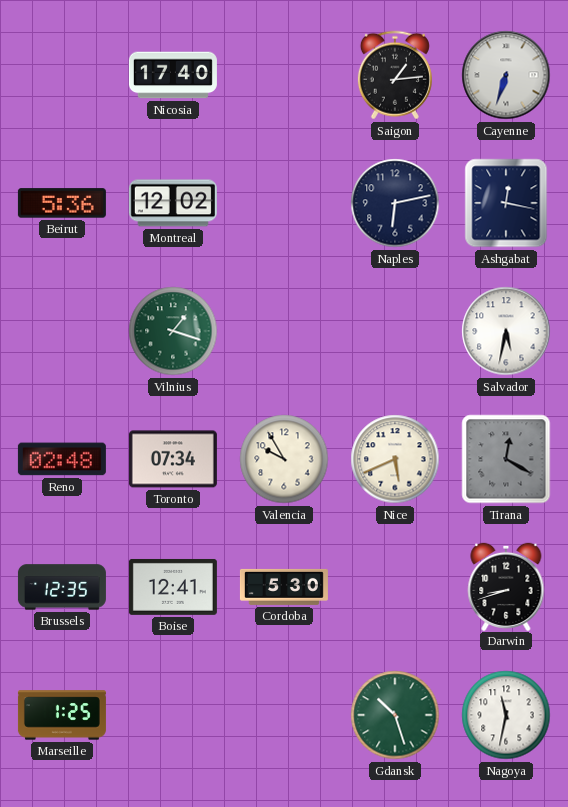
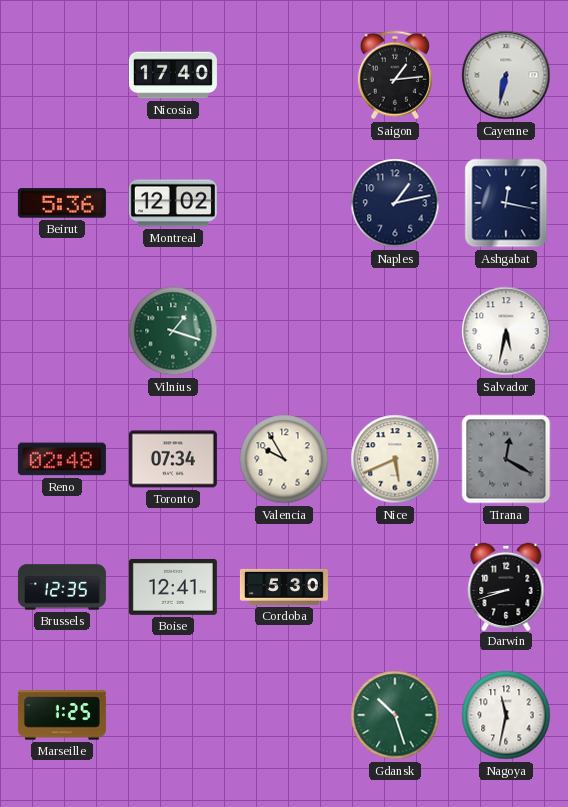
Cayenne: 6:33 -> 6:32
Naples: 6:13 -> 1:13
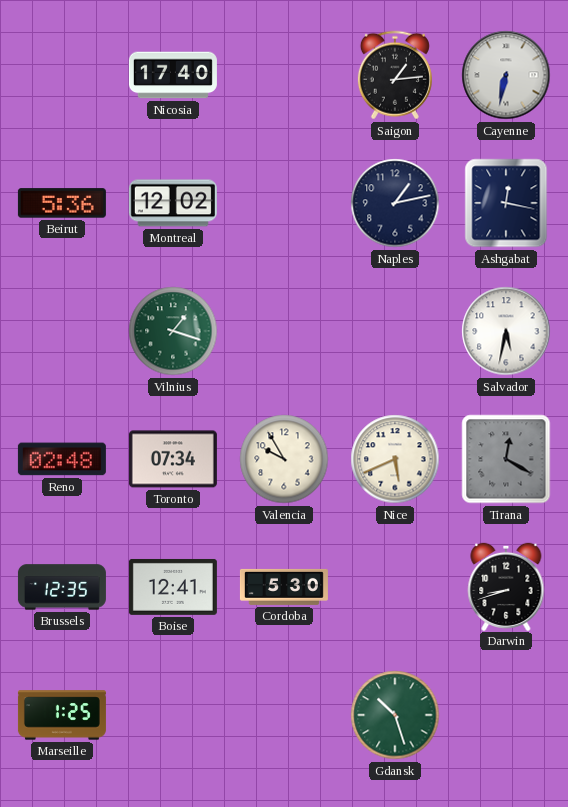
Nagoya: 11:32 -> none
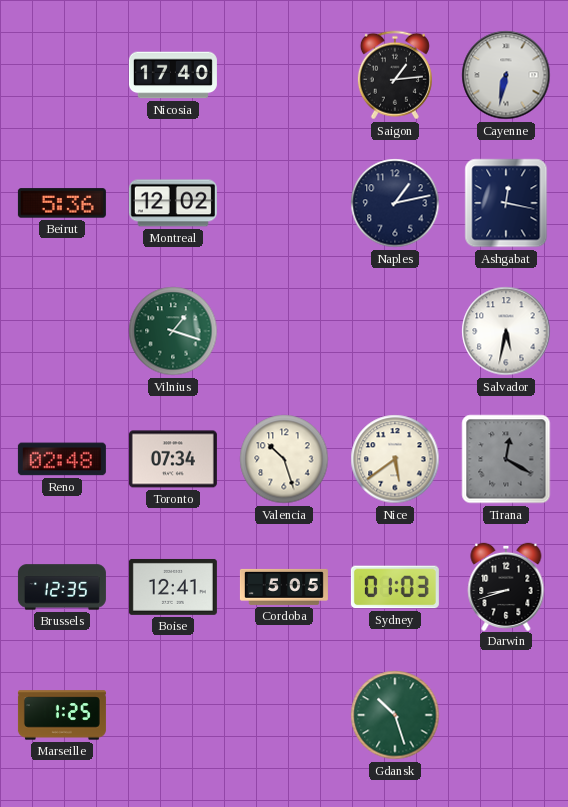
Valencia: 9:55 -> 10:27
Nice: 5:41 -> 5:39
Cordoba: 5:30 -> 5:05
Sydney: none -> 01:03
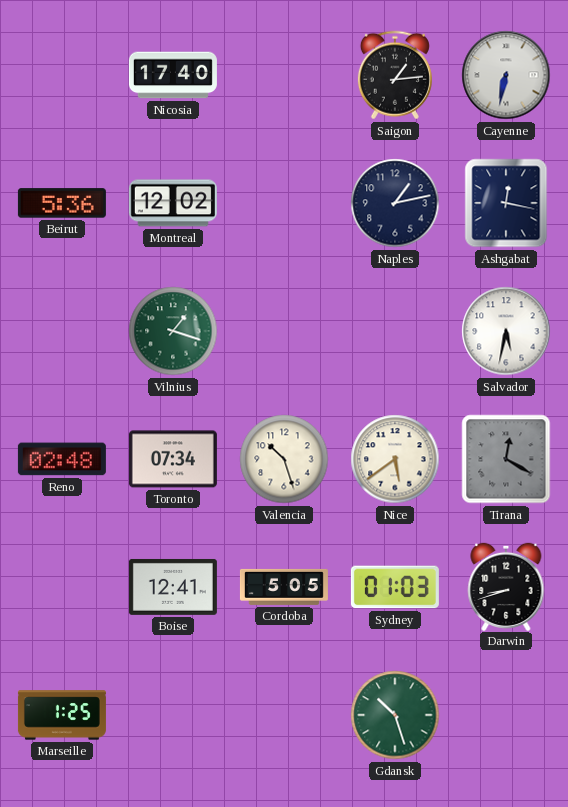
Brussels: 12:35 -> none
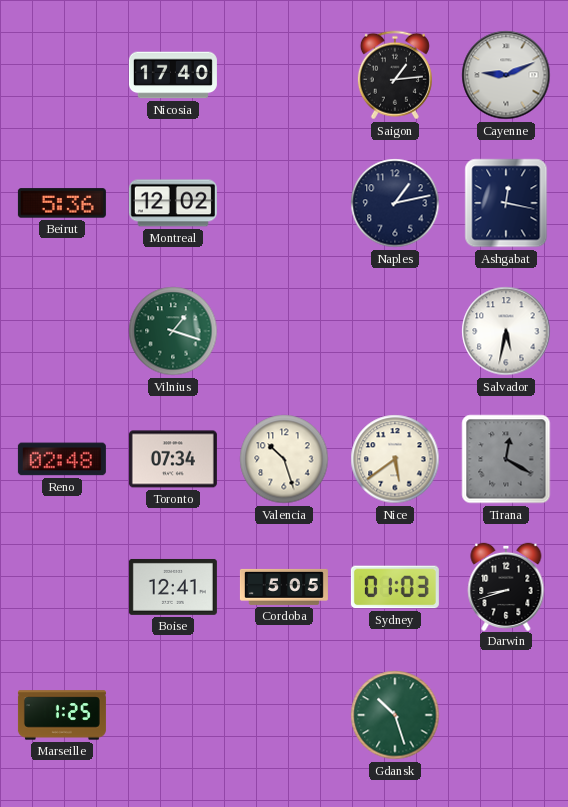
Cayenne: 6:32 -> 9:11
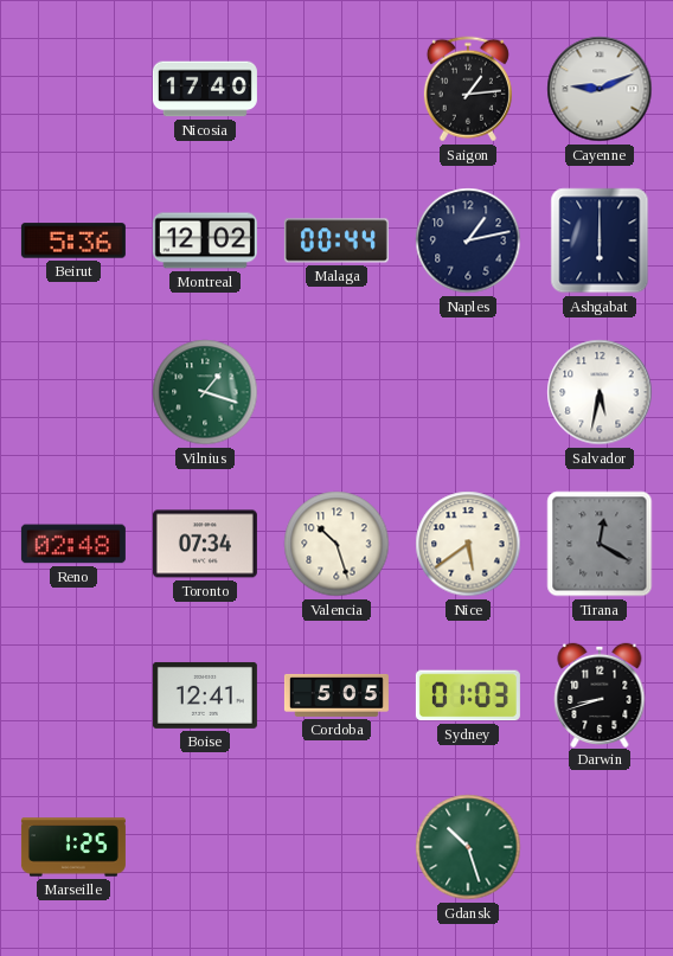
Malaga: none -> 00:44
Ashgabat: 12:17 -> 6:00
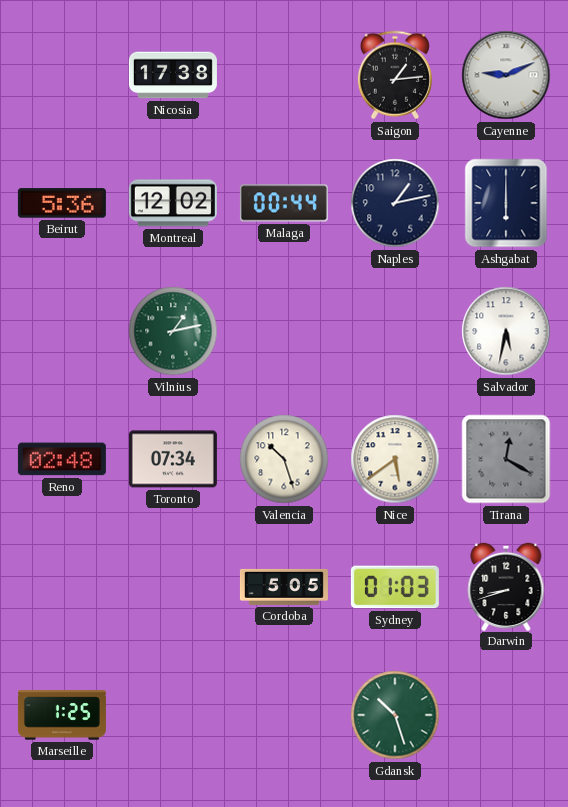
Nicosia: 17:40 -> 17:38
Vilnius: 1:18 -> 1:13
Boise: 12:41 -> none
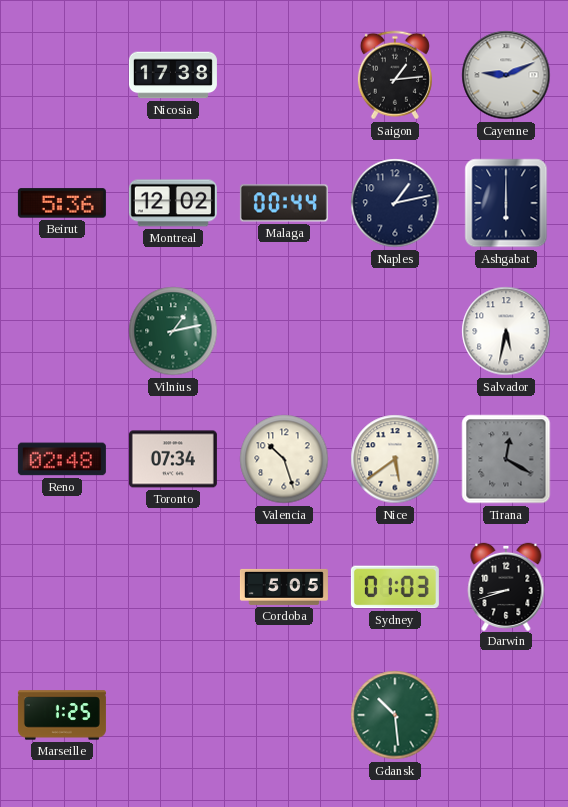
Gdansk: 10:27 -> 10:29
